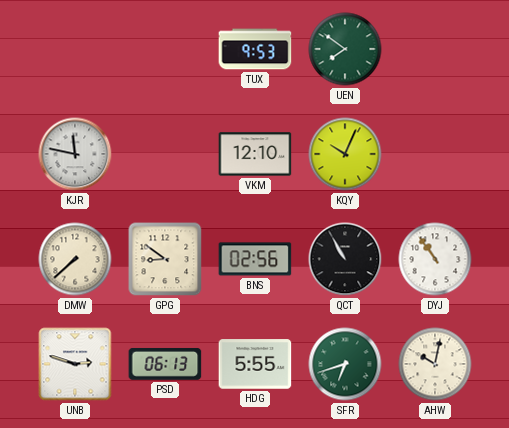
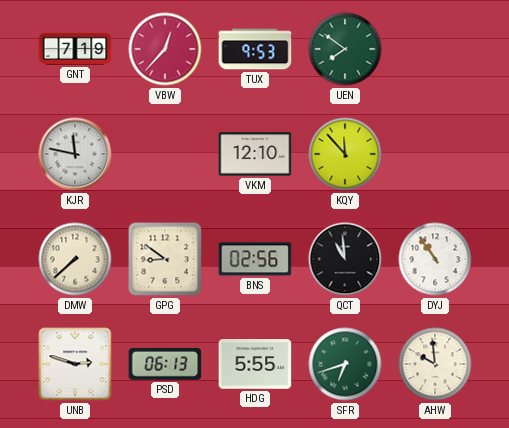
GNT: none -> 7:19
VBW: none -> 12:37
KQY: 10:04 -> 11:53
QCT: 10:55 -> 10:59
AHW: 10:02 -> 9:59
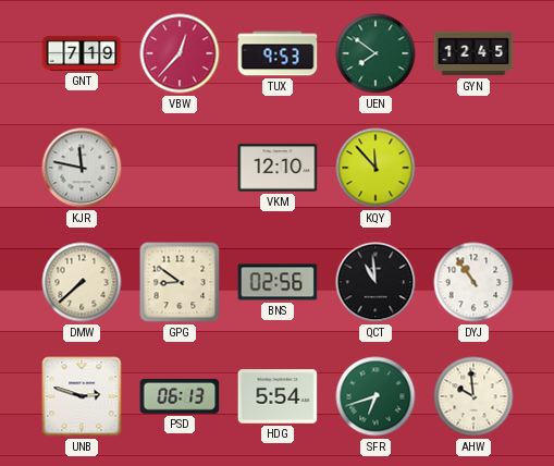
GYN: none -> 12:45
HDG: 5:55 -> 5:54
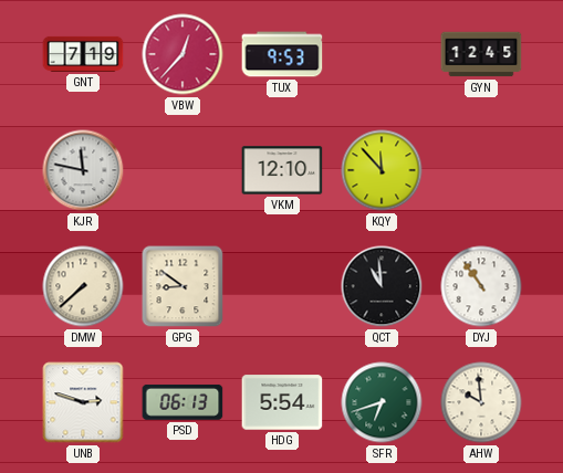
UEN: 7:51 -> none
BNS: 02:56 -> none
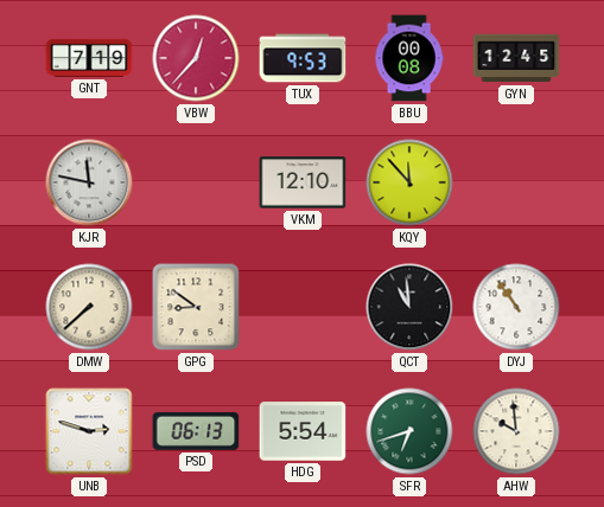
BBU: none -> 00:08
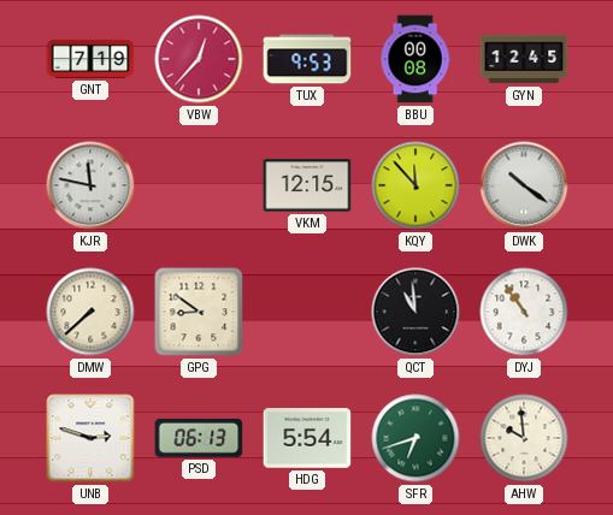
VKM: 12:10 -> 12:15
DWK: none -> 10:21
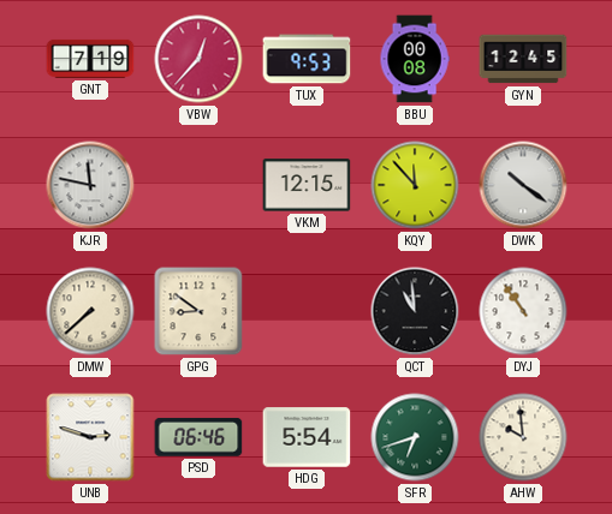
PSD: 06:13 -> 06:46
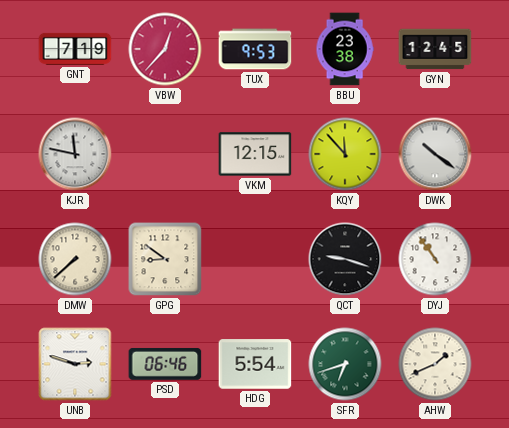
BBU: 00:08 -> 23:38
QCT: 10:59 -> 9:18
AHW: 9:59 -> 1:41
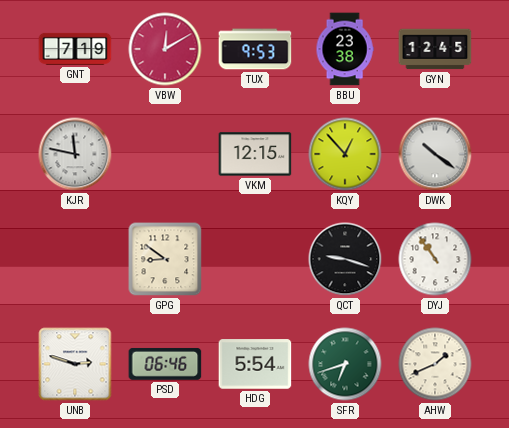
VBW: 12:37 -> 12:10
KQY: 11:53 -> 12:53
DMW: 7:38 -> none
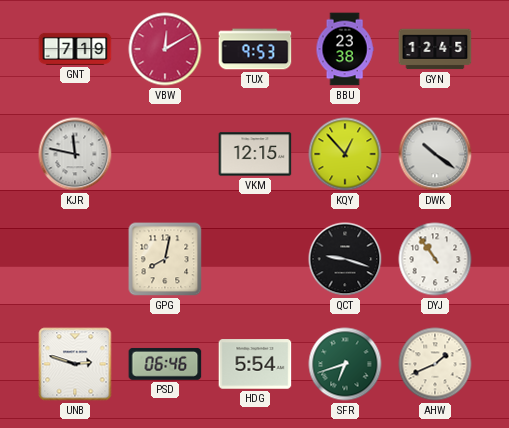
GPG: 8:51 -> 8:02
